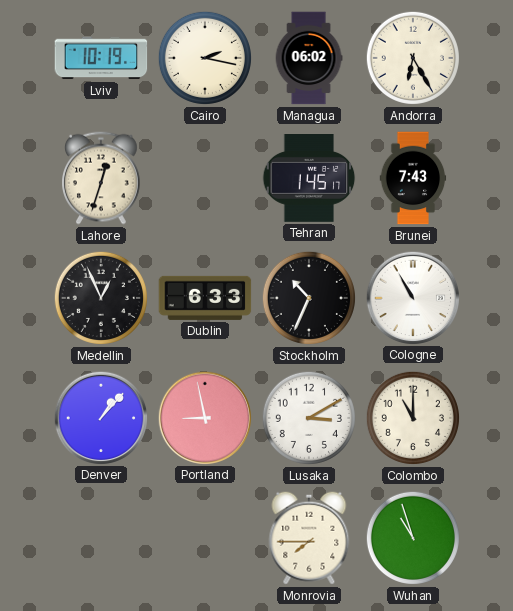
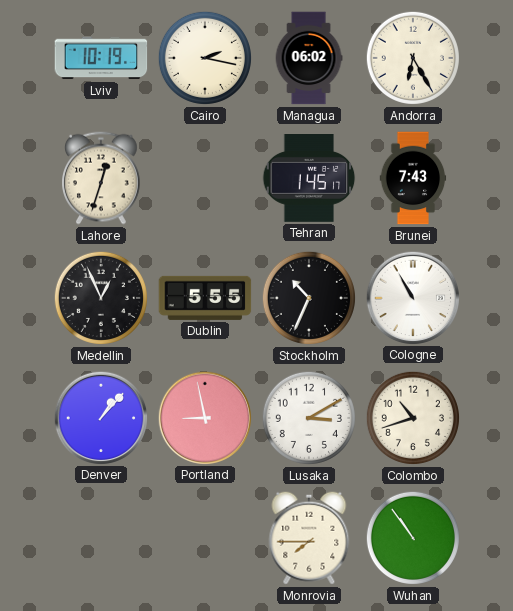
Dublin: 6:33 -> 5:55
Colombo: 11:00 -> 10:42
Wuhan: 10:57 -> 10:54
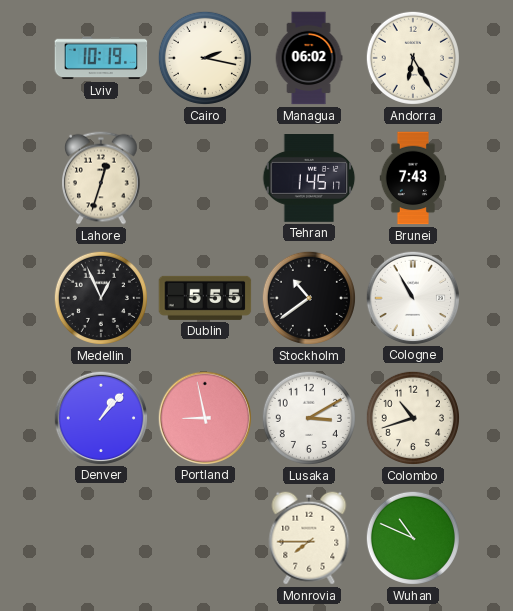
Stockholm: 10:34 -> 10:39
Wuhan: 10:54 -> 10:49
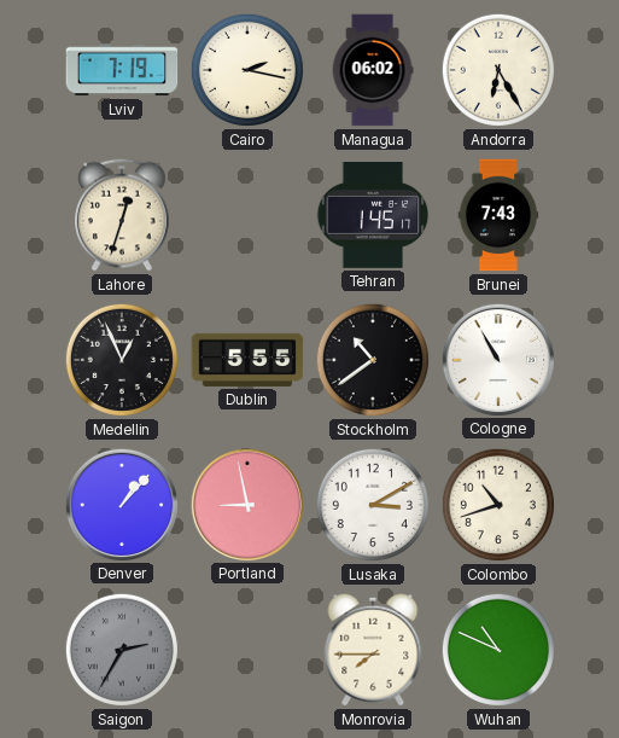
Lviv: 10:19 -> 7:19
Saigon: none -> 2:35
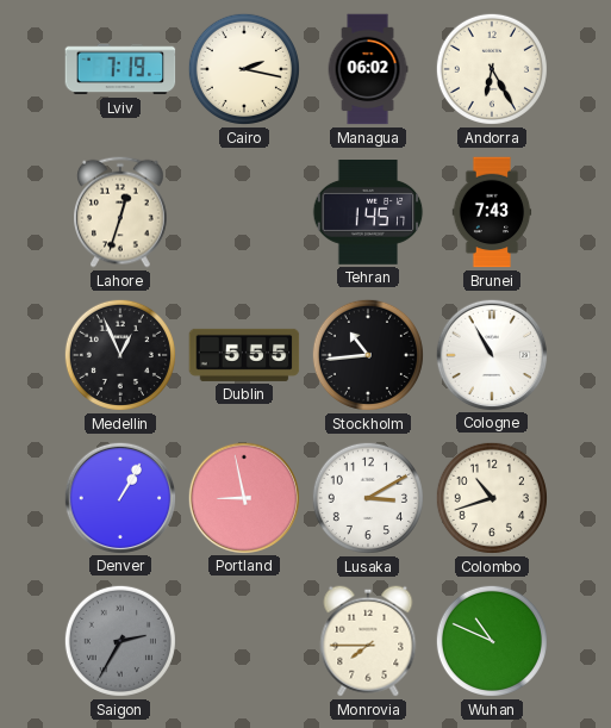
Stockholm: 10:39 -> 10:44
Denver: 1:07 -> 1:05
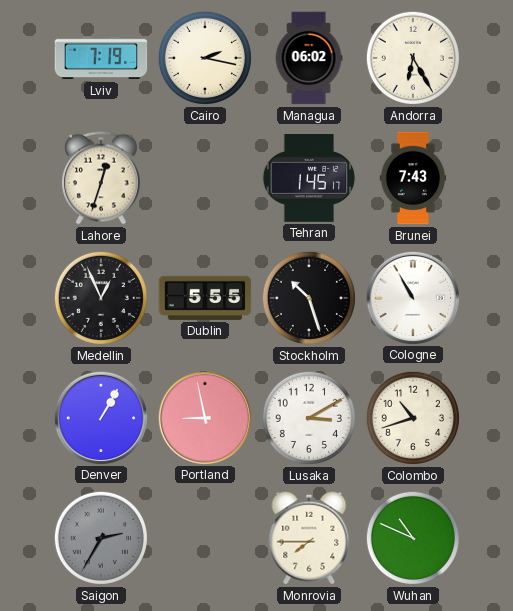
Stockholm: 10:44 -> 10:27
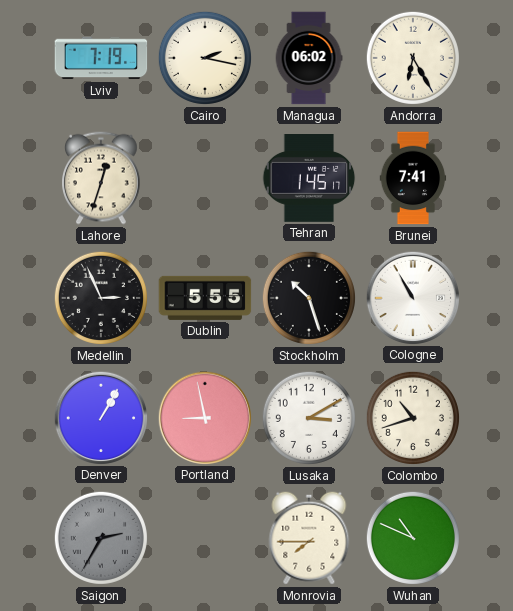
Brunei: 7:43 -> 7:41
Medellin: 12:56 -> 2:56
